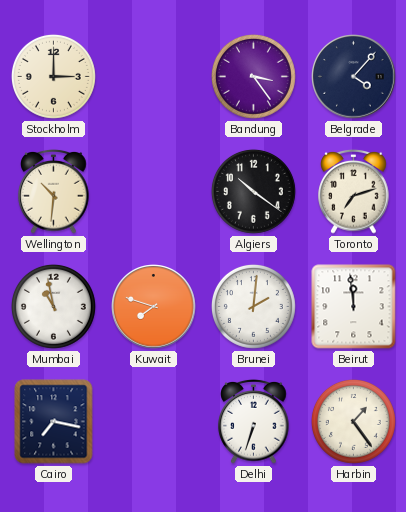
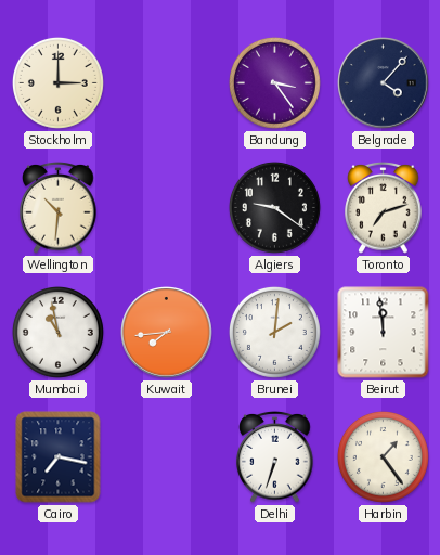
Algiers: 10:21 -> 9:21
Kuwait: 7:48 -> 7:44
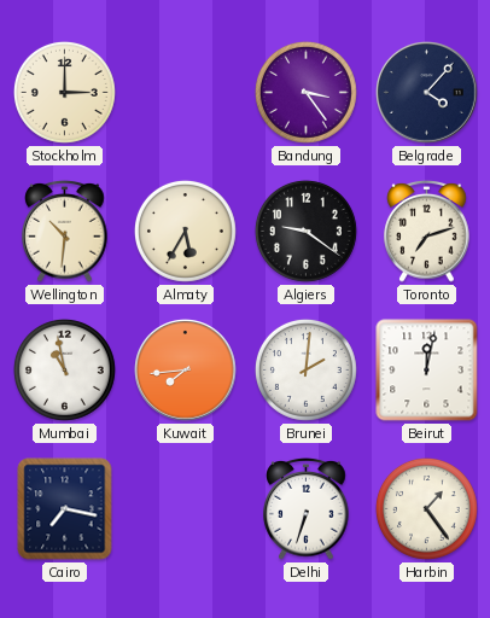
Almaty: none -> 5:35
Beirut: 11:59 -> 12:02
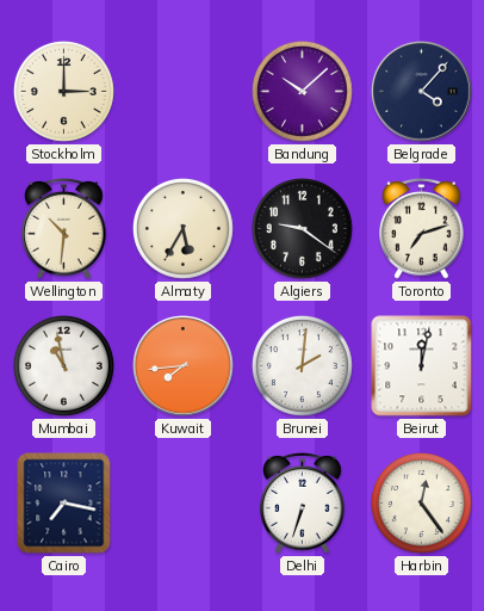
Bandung: 3:24 -> 10:08
Harbin: 1:24 -> 12:24
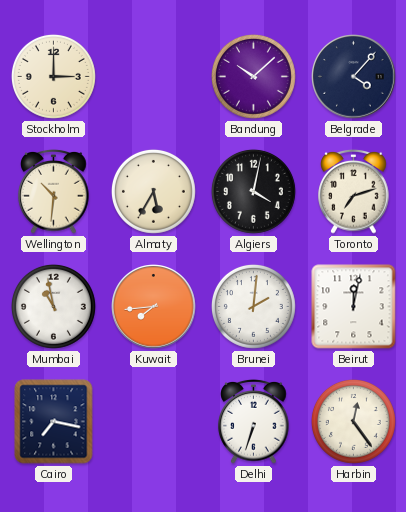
Algiers: 9:21 -> 4:02
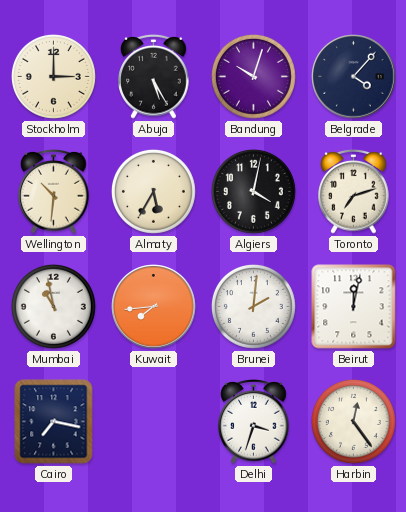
Abuja: none -> 5:25
Bandung: 10:08 -> 10:03
Delhi: 6:33 -> 3:33
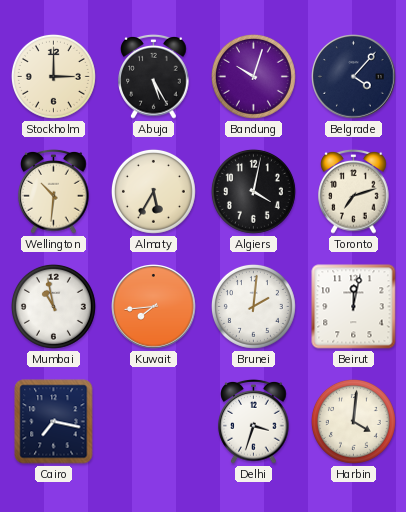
Harbin: 12:24 -> 4:01
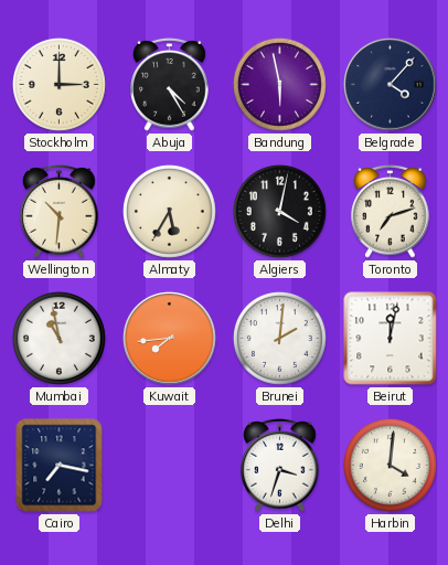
Abuja: 5:25 -> 4:25
Bandung: 10:03 -> 5:58
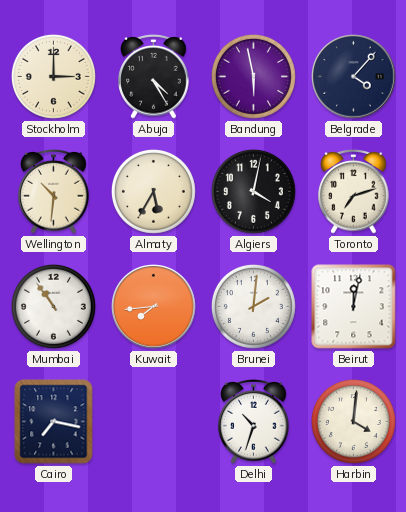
Mumbai: 10:58 -> 10:54
Delhi: 3:33 -> 10:33
